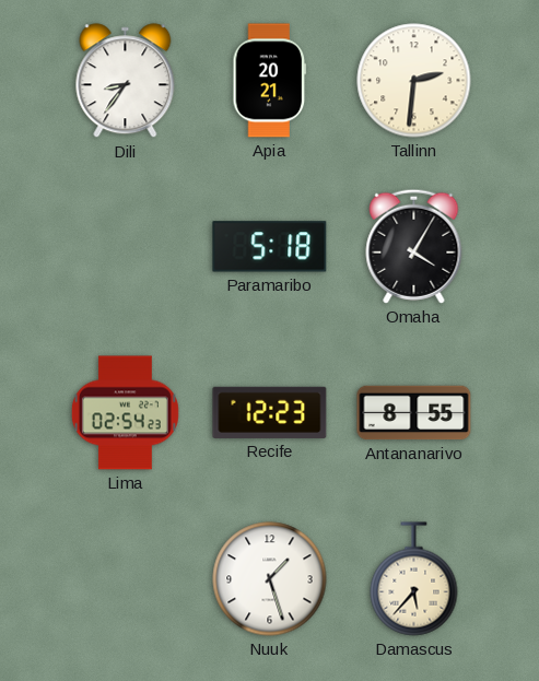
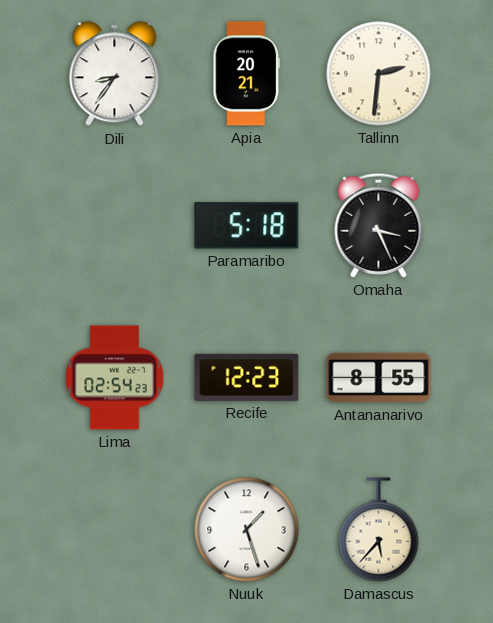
Omaha: 4:05 -> 3:26
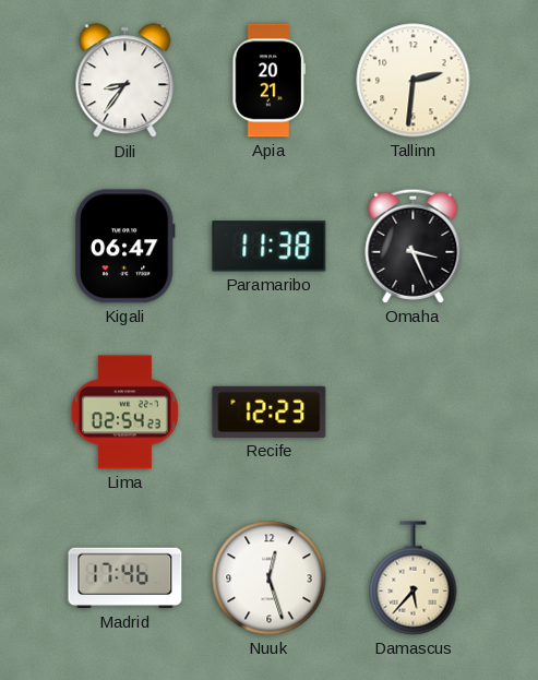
Kigali: none -> 06:47
Paramaribo: 5:18 -> 11:38
Antananarivo: 8:55 -> none
Madrid: none -> 17:46
Nuuk: 1:27 -> 12:27
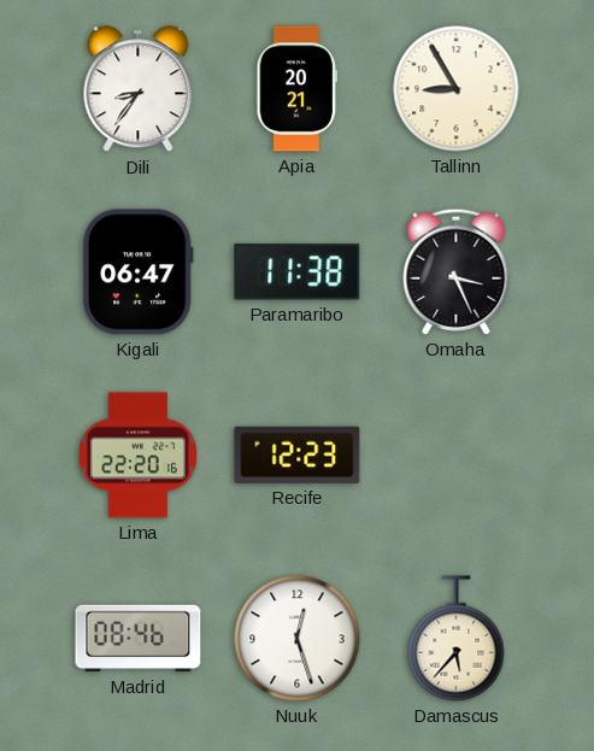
Tallinn: 2:31 -> 8:55
Lima: 02:54 -> 22:20
Madrid: 17:46 -> 08:46
